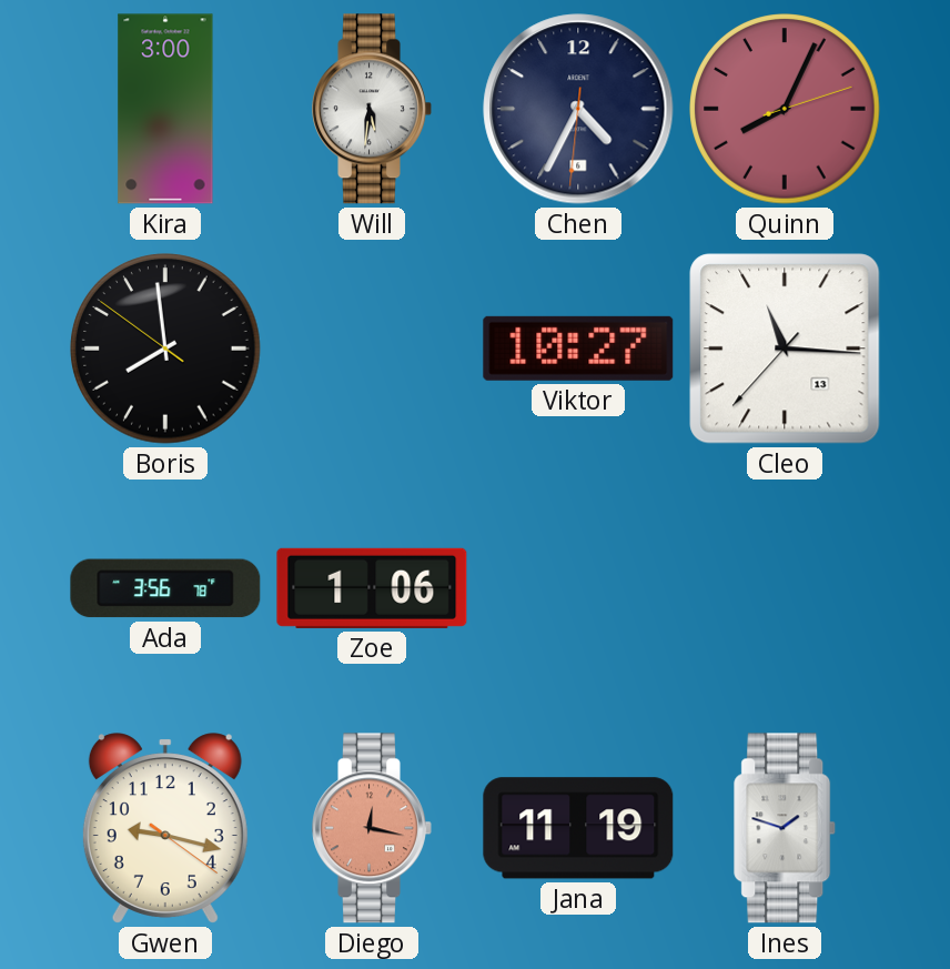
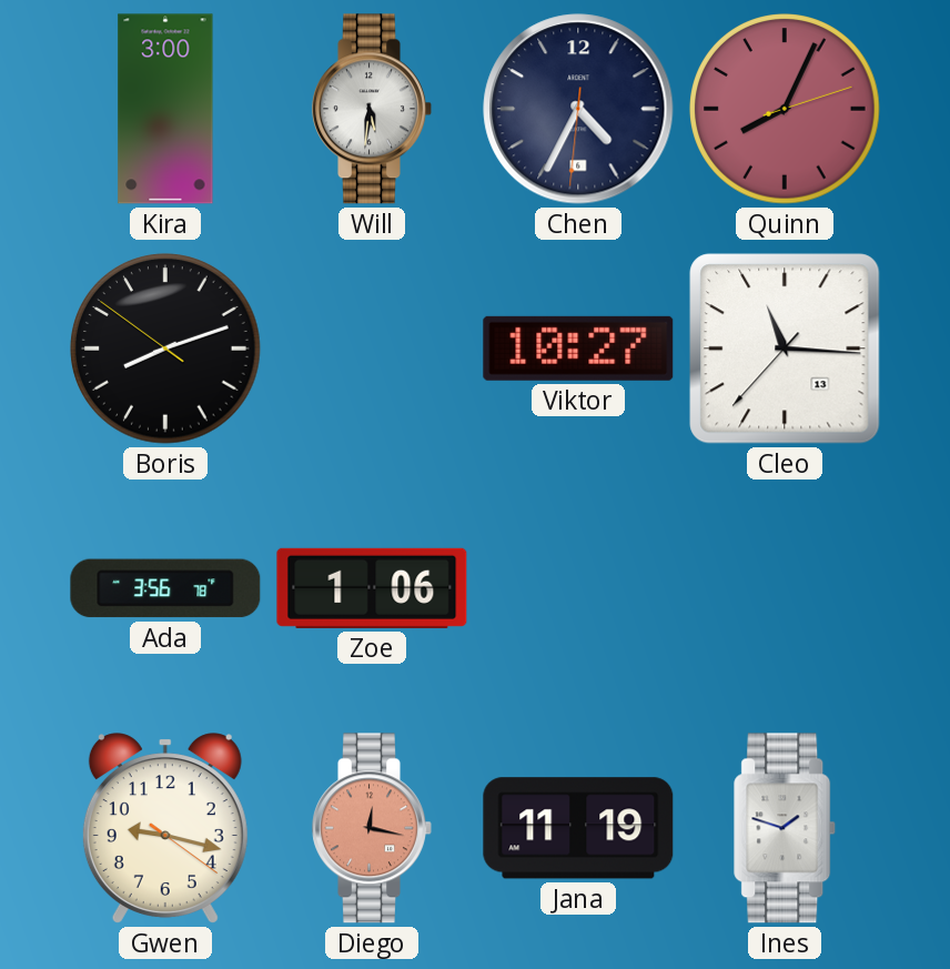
Boris: 7:58 -> 8:11
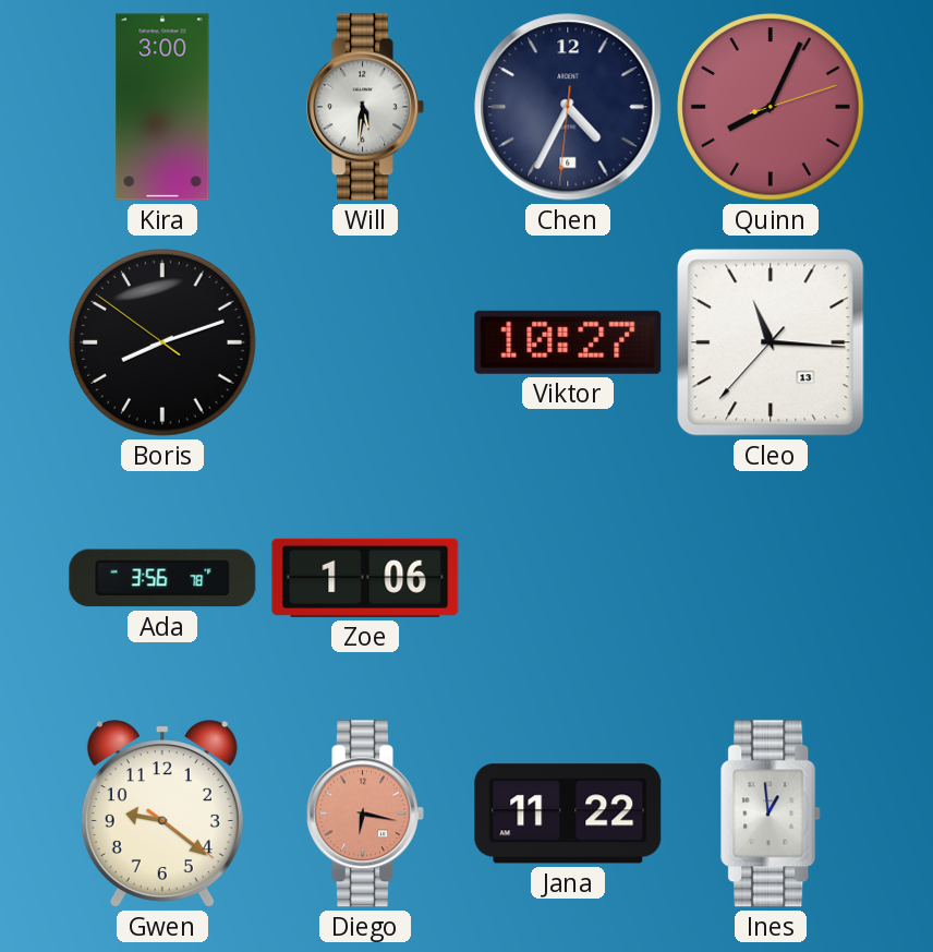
Gwen: 9:17 -> 9:21
Diego: 12:17 -> 6:17
Jana: 11:19 -> 11:22
Ines: 1:48 -> 12:59
